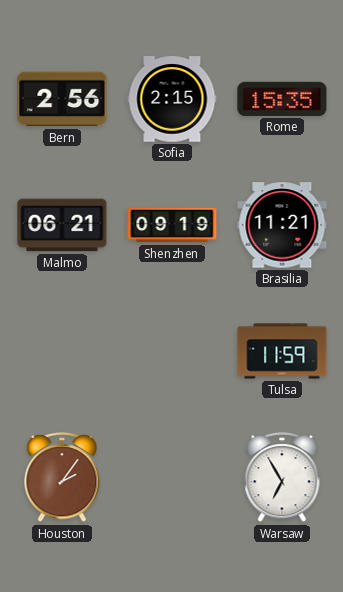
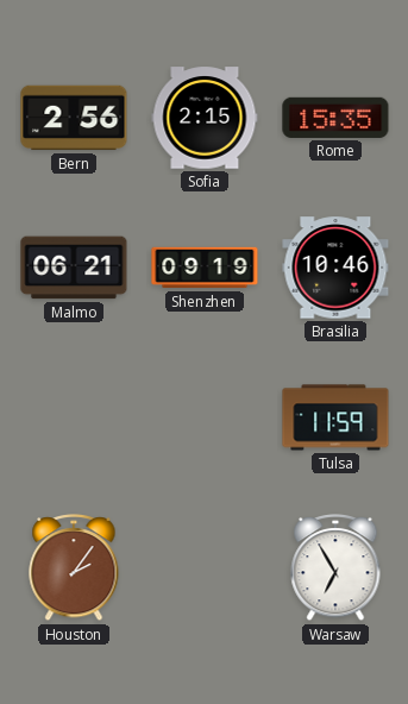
Brasilia: 11:21 -> 10:46
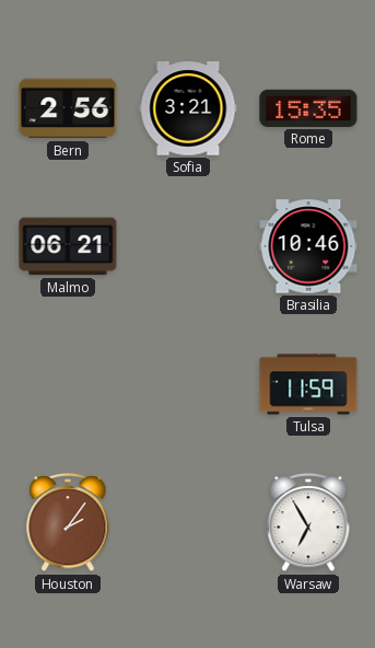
Sofia: 2:15 -> 3:21
Shenzhen: 09:19 -> none
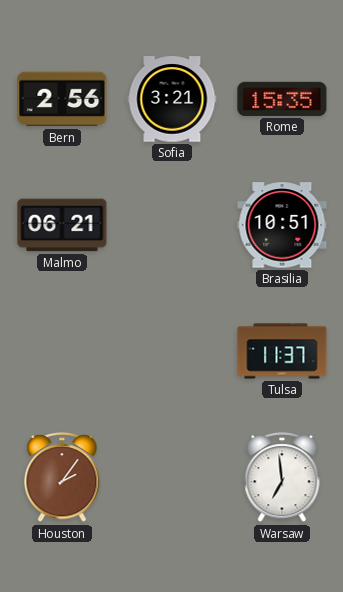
Brasilia: 10:46 -> 10:51
Tulsa: 11:59 -> 11:37
Warsaw: 6:55 -> 6:59
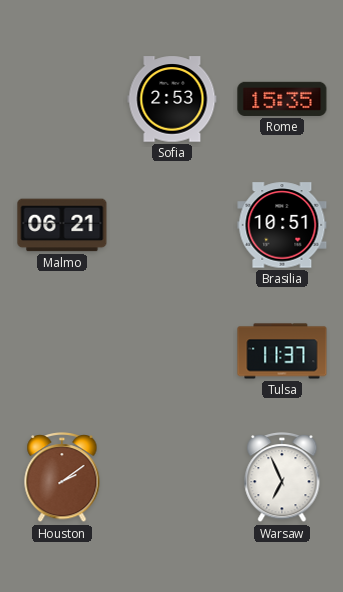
Bern: 2:56 -> none
Sofia: 3:21 -> 2:53
Houston: 2:06 -> 2:09
Warsaw: 6:59 -> 6:56
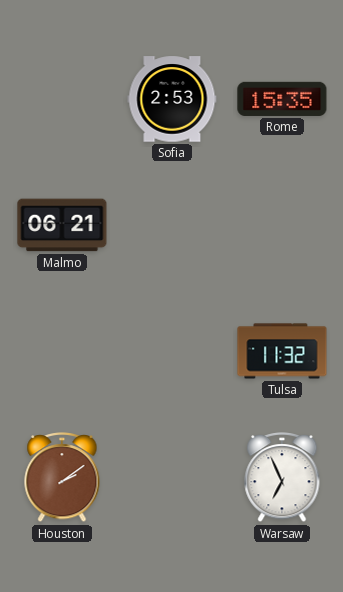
Brasilia: 10:51 -> none
Tulsa: 11:37 -> 11:32
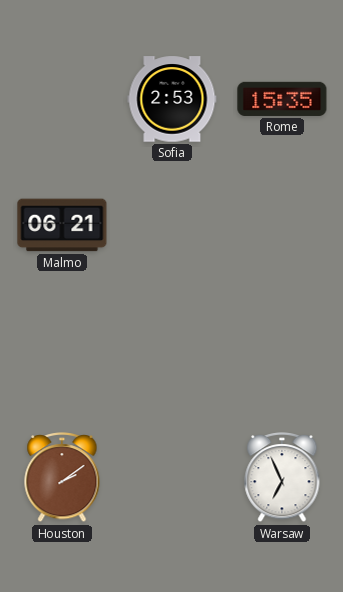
Tulsa: 11:32 -> none
